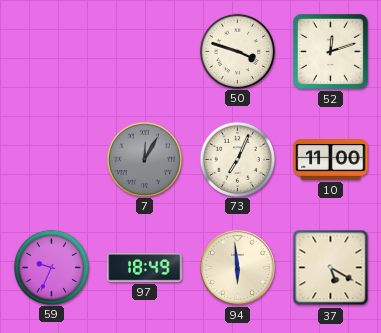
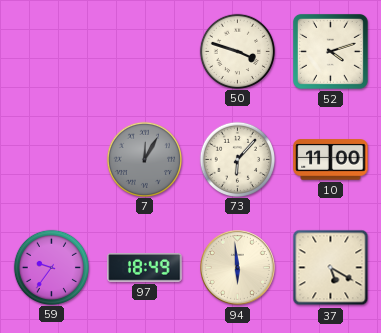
52: 12:12 -> 4:12
73: 7:04 -> 6:07
59: 9:34 -> 9:36
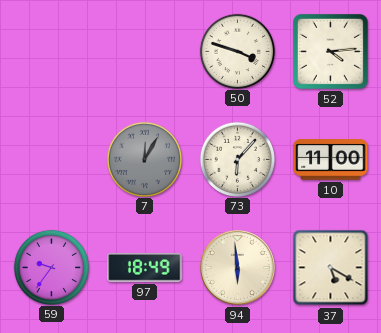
52: 4:12 -> 4:14
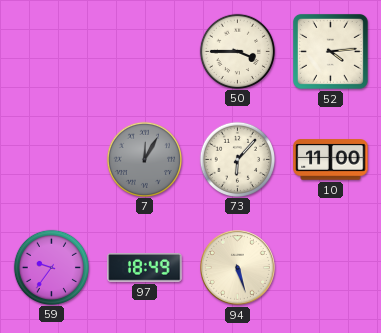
50: 3:48 -> 3:45
94: 5:59 -> 5:27
37: 5:20 -> none
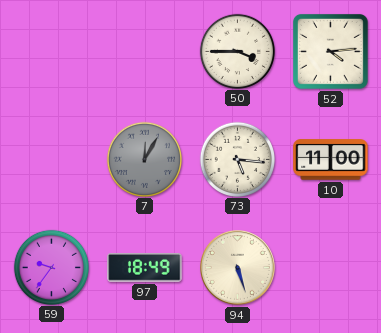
73: 6:07 -> 5:16
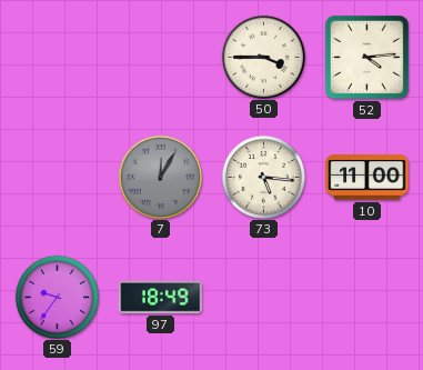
94: 5:27 -> none
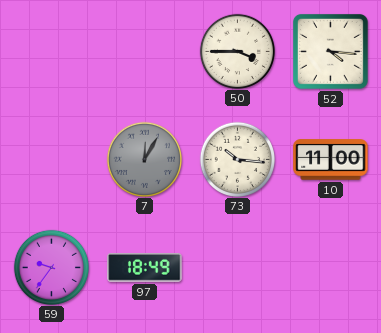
52: 4:14 -> 4:16
73: 5:16 -> 10:16
